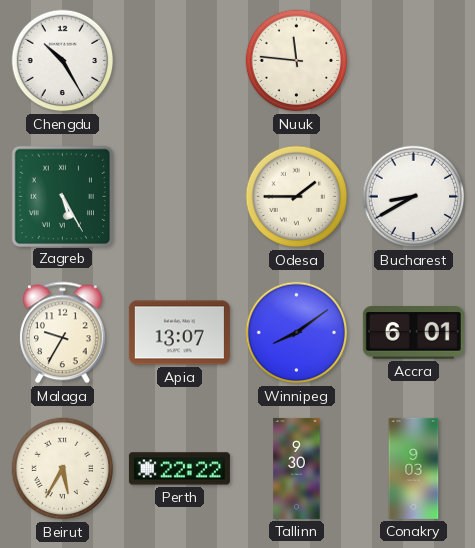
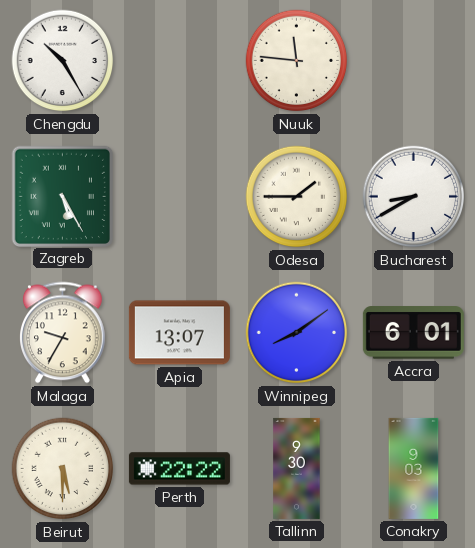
Beirut: 5:35 -> 5:30
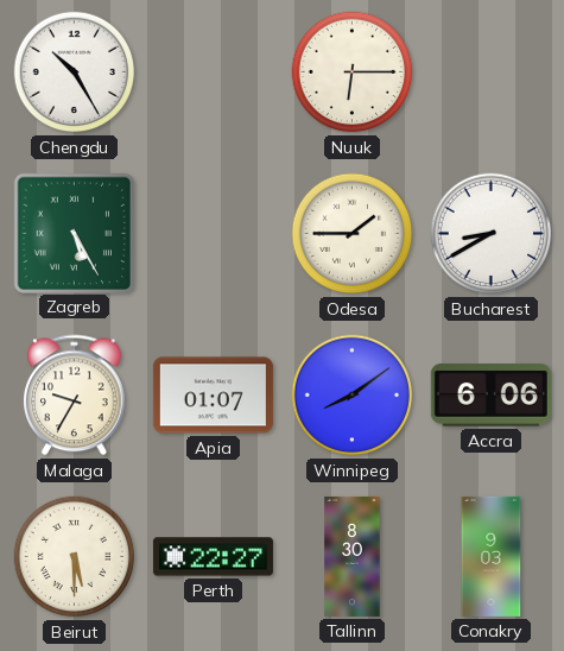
Nuuk: 11:46 -> 6:15
Apia: 13:07 -> 01:07
Accra: 6:01 -> 6:06
Perth: 22:22 -> 22:27
Tallinn: 9:30 -> 8:30
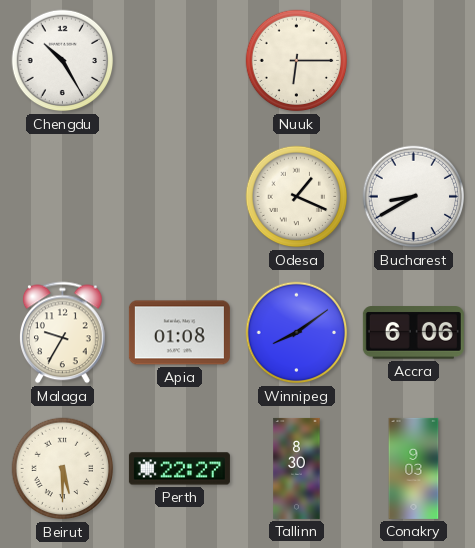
Zagreb: 5:25 -> none
Odesa: 1:45 -> 1:19
Apia: 01:07 -> 01:08
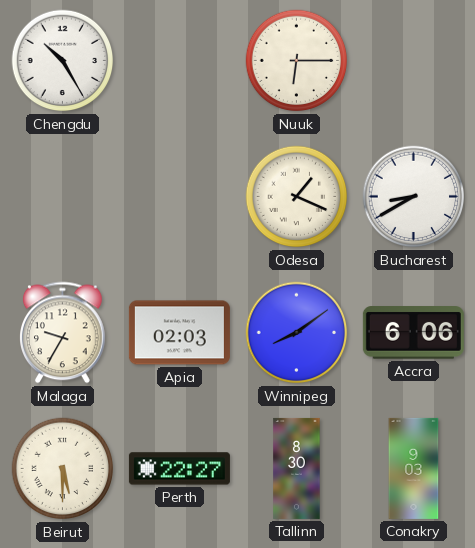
Apia: 01:08 -> 02:03
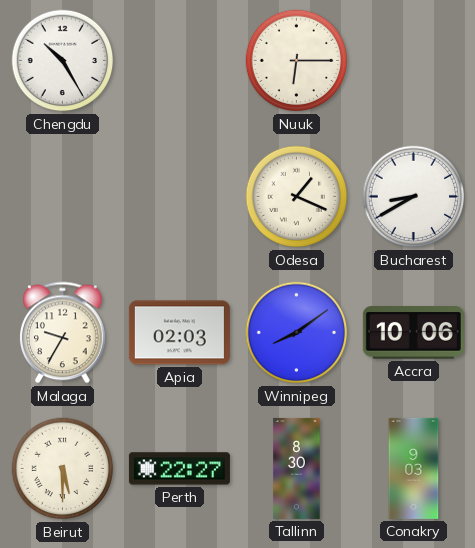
Accra: 6:06 -> 10:06
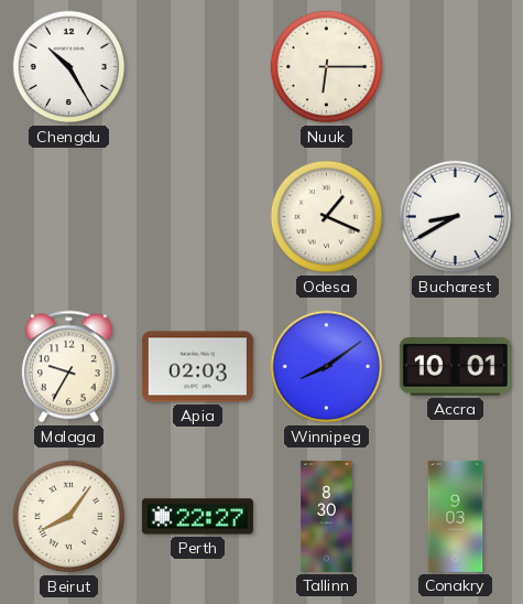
Accra: 10:06 -> 10:01
Beirut: 5:30 -> 8:06
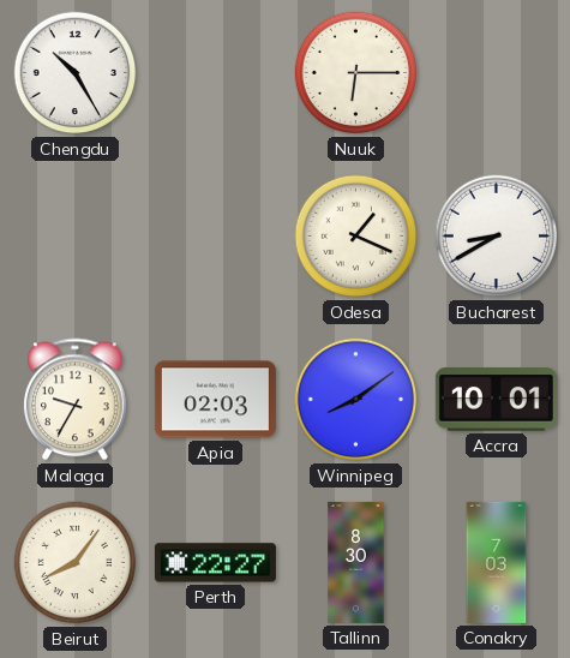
Conakry: 9:03 -> 7:03
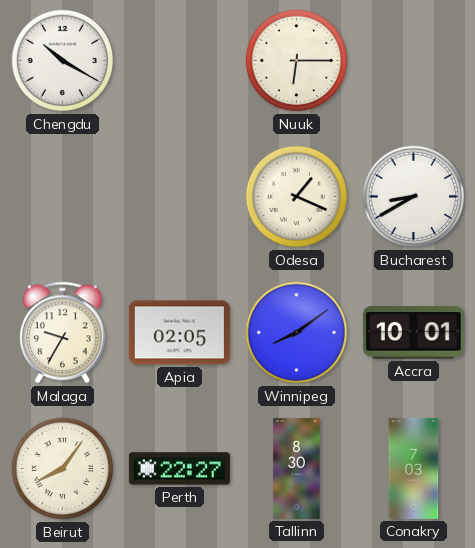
Chengdu: 10:25 -> 10:20
Apia: 02:03 -> 02:05
